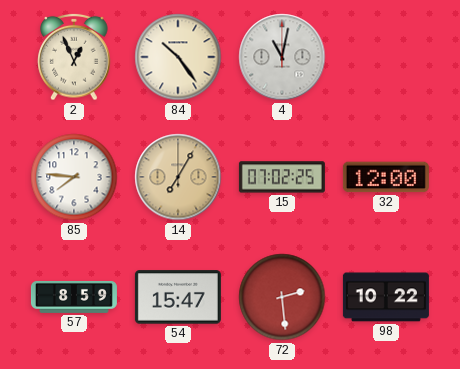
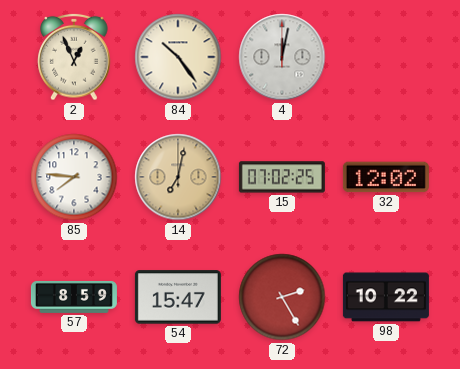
4: 11:02 -> 12:02
14: 7:05 -> 7:02
32: 12:00 -> 12:02
72: 2:29 -> 2:25
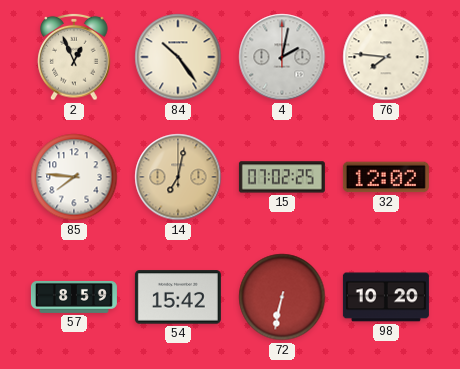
4: 12:02 -> 2:02
76: none -> 7:46
54: 15:47 -> 15:42
72: 2:25 -> 6:32
98: 10:22 -> 10:20
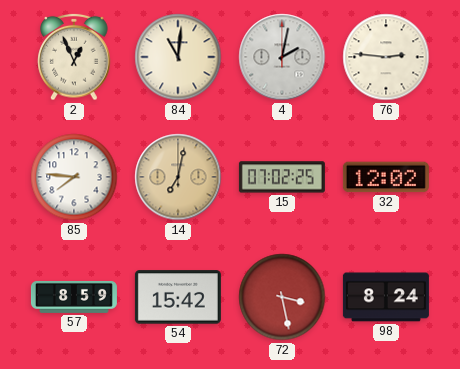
84: 10:24 -> 11:01
76: 7:46 -> 2:46
72: 6:32 -> 3:28
98: 10:20 -> 8:24
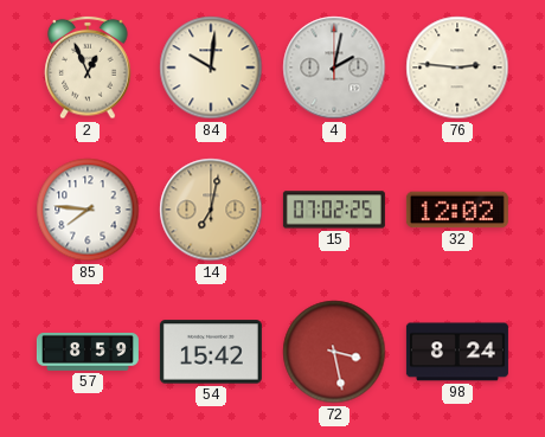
84: 11:01 -> 10:01
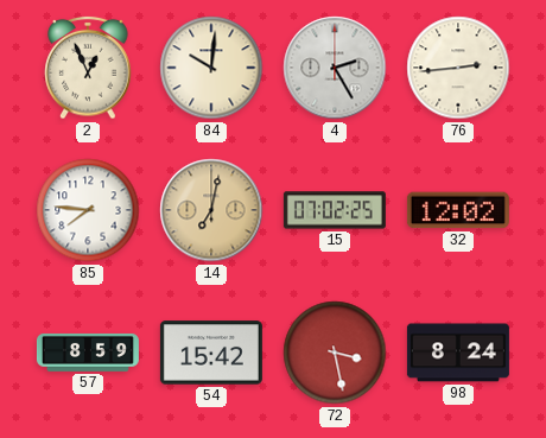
4: 2:02 -> 2:25
76: 2:46 -> 2:44
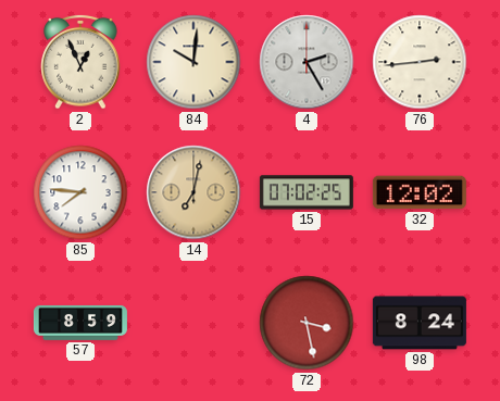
54: 15:42 -> none
